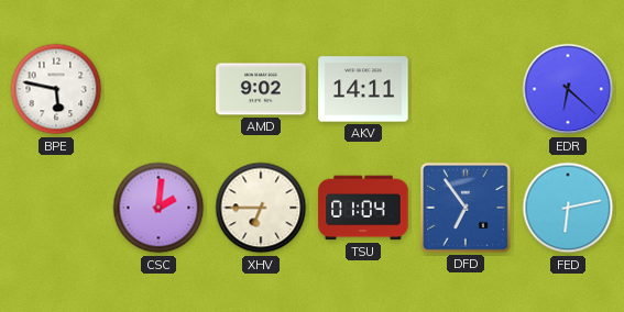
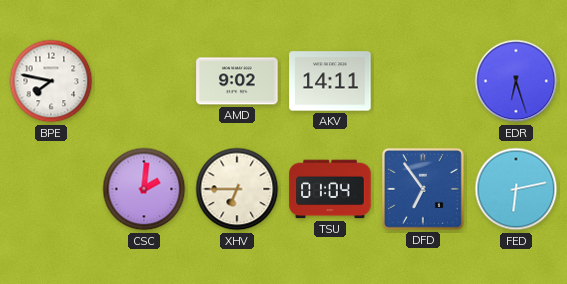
BPE: 5:47 -> 7:47
EDR: 6:22 -> 6:27
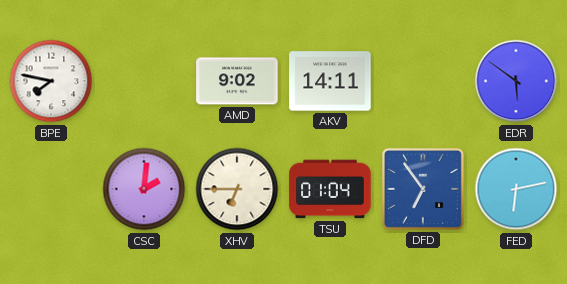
EDR: 6:27 -> 5:51
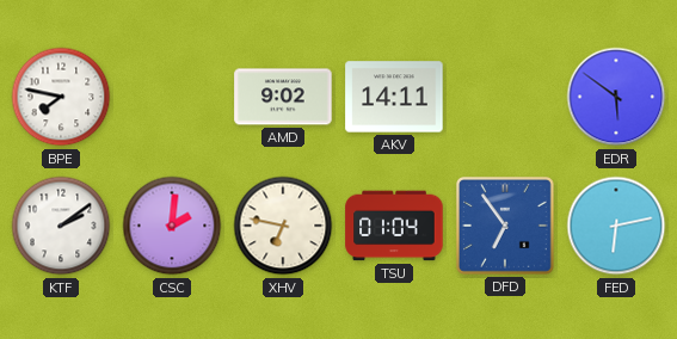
KTF: none -> 2:09
XHV: 6:45 -> 6:47
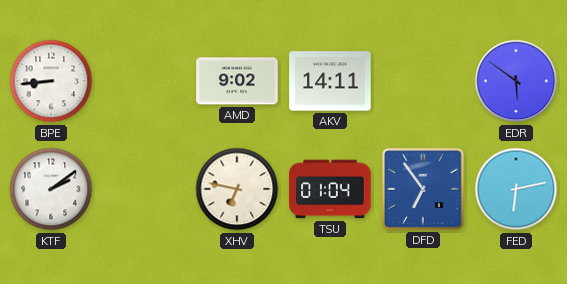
BPE: 7:47 -> 8:44
CSC: 2:01 -> none
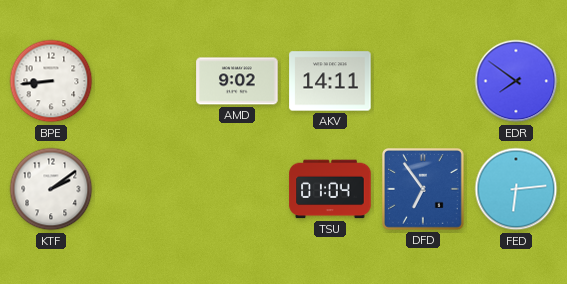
EDR: 5:51 -> 7:51
XHV: 6:47 -> none
FED: 6:13 -> 6:14
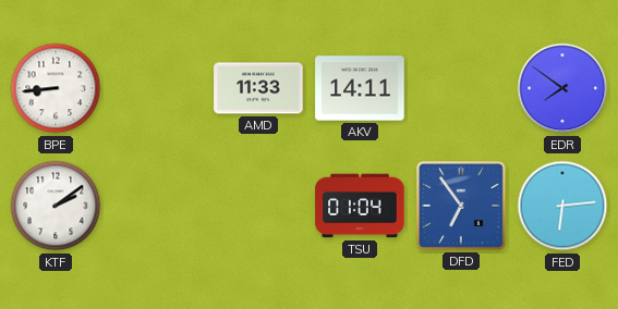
AMD: 9:02 -> 11:33
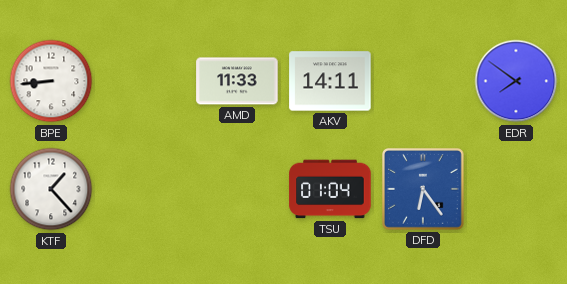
KTF: 2:09 -> 1:23
DFD: 6:54 -> 6:24
FED: 6:14 -> none
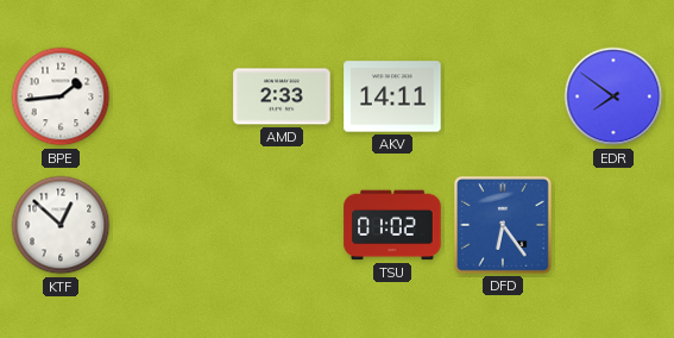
BPE: 8:44 -> 1:44
AMD: 11:33 -> 2:33
KTF: 1:23 -> 12:52
TSU: 01:04 -> 01:02
